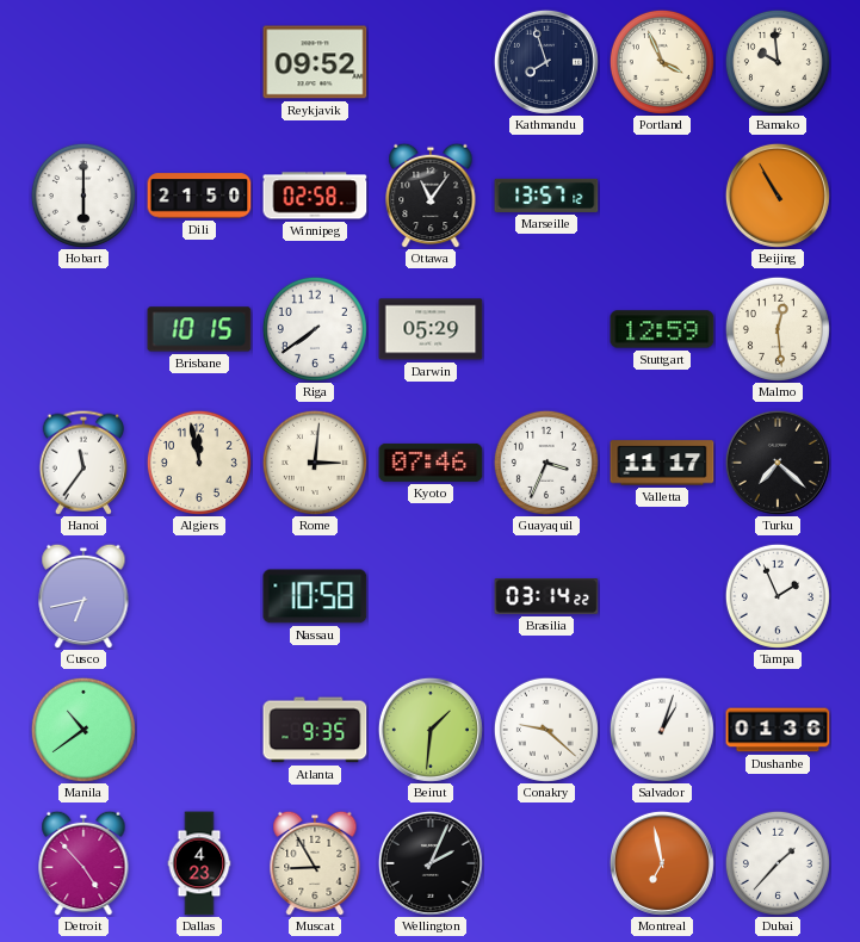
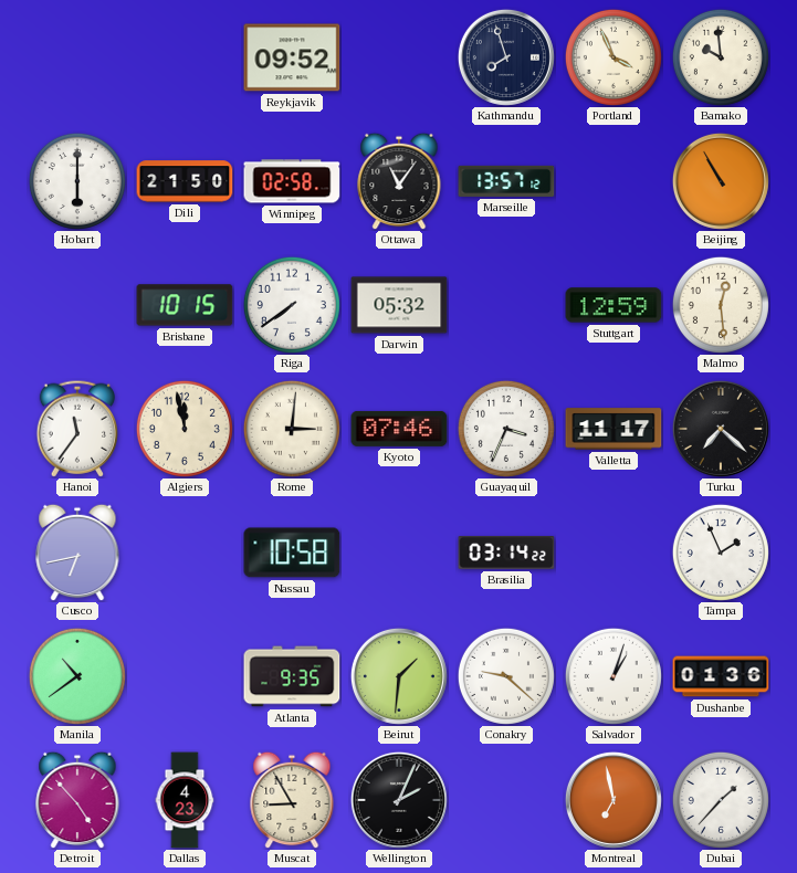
Darwin: 05:29 -> 05:32
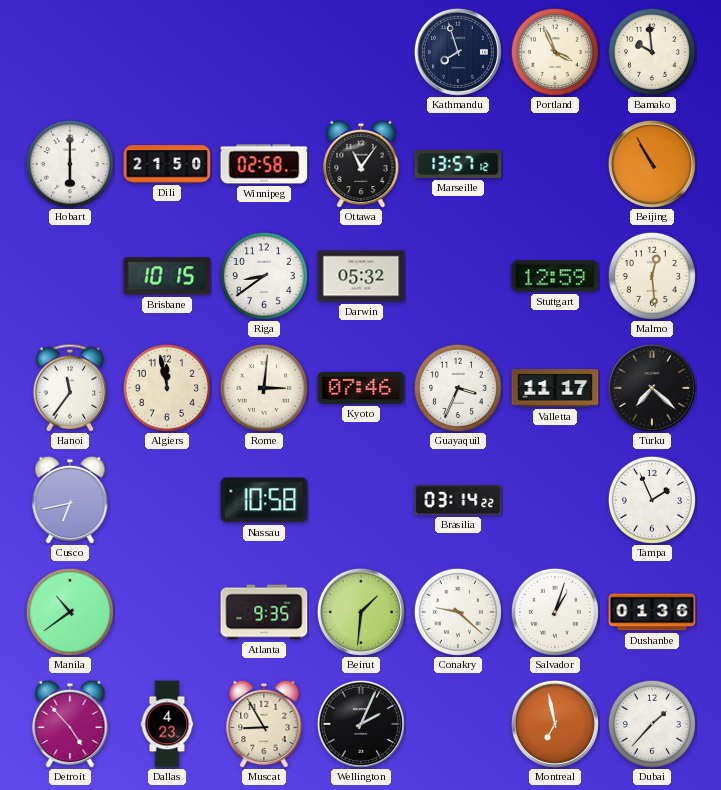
Reykjavik: 09:52 -> none
Riga: 7:39 -> 8:39
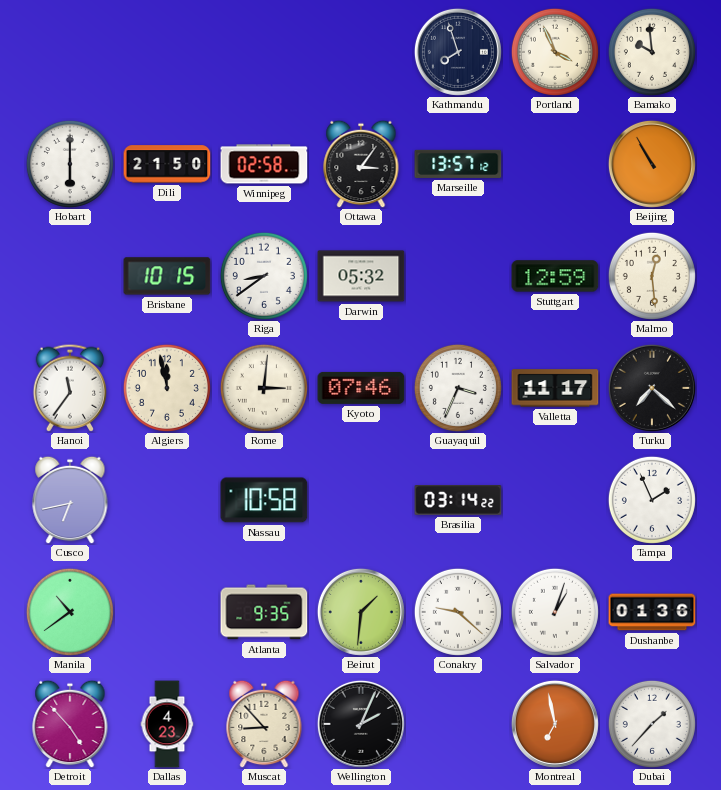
Ottawa: 11:06 -> 3:06
Muscat: 8:55 -> 8:53
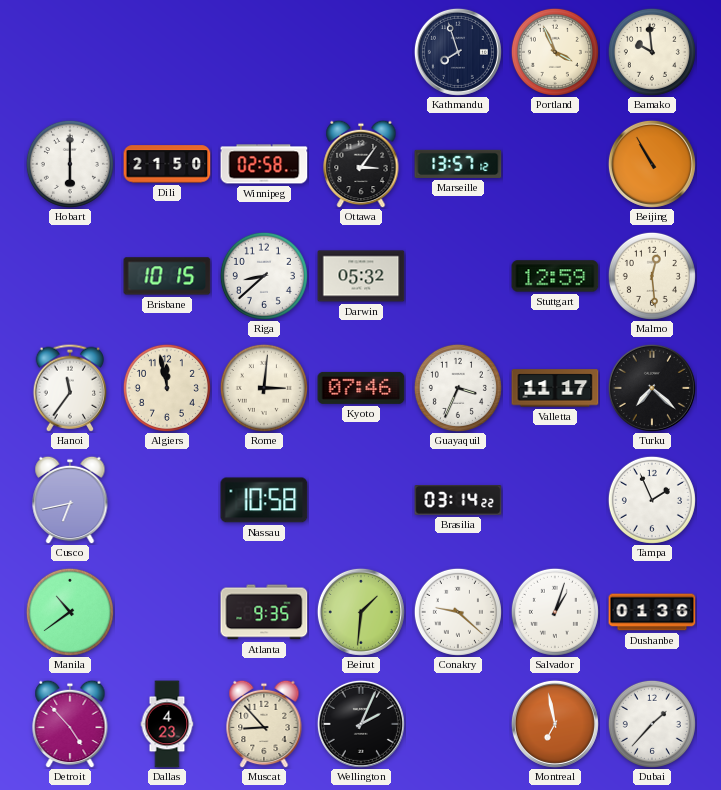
Riga: 8:39 -> 8:38
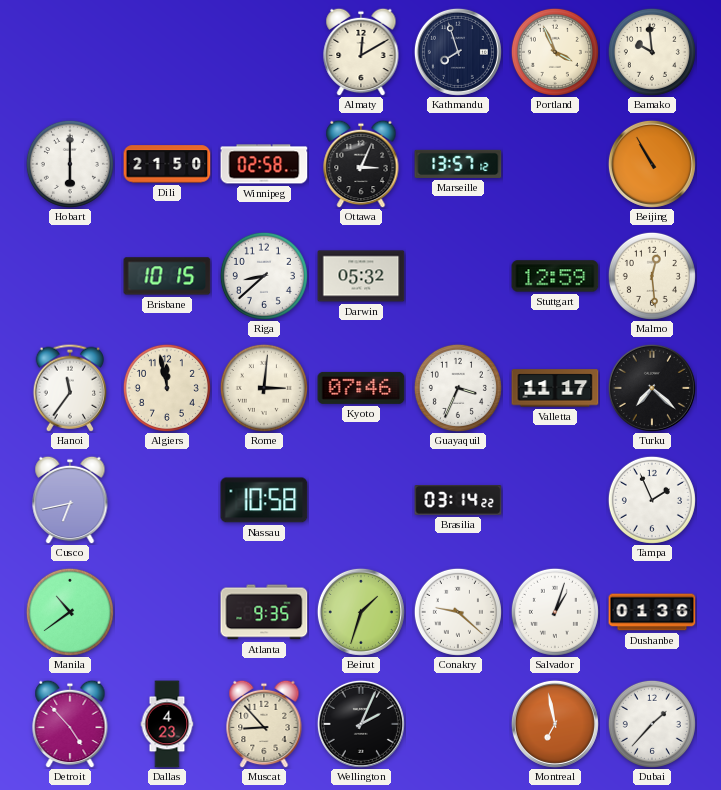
Almaty: none -> 12:10
Ottawa: 3:06 -> 3:04
Beirut: 1:31 -> 1:33
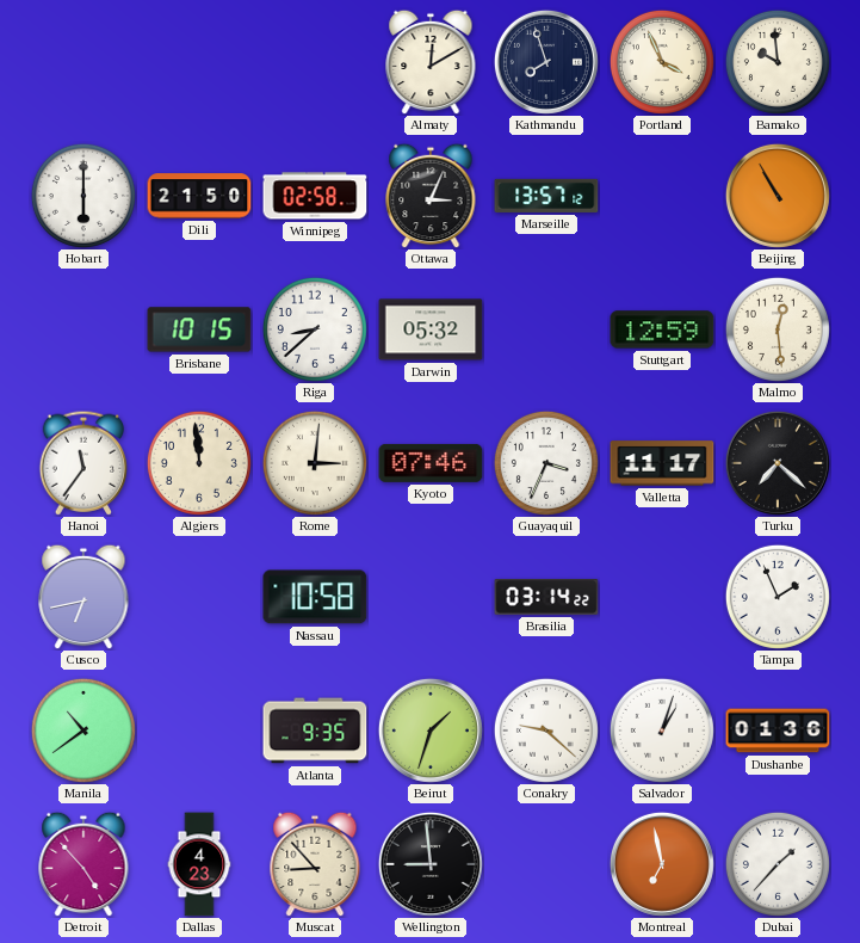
Algiers: 11:58 -> 11:59
Wellington: 2:04 -> 8:59
